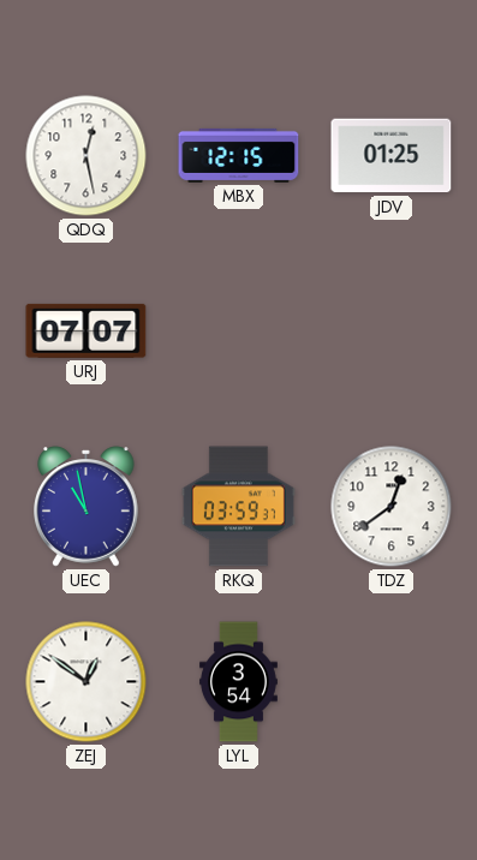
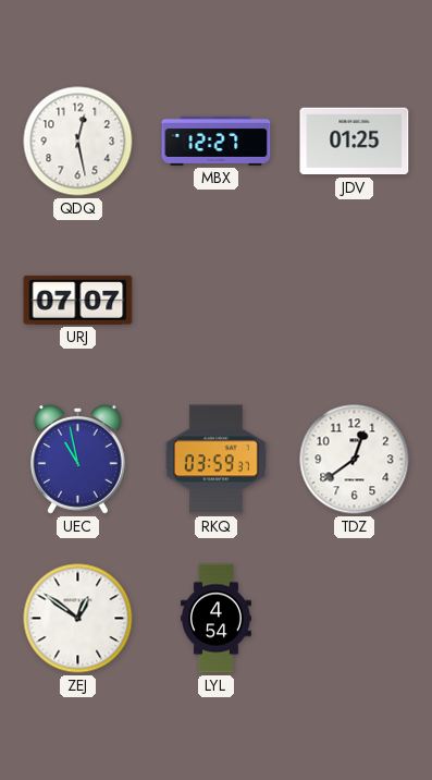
MBX: 12:15 -> 12:27
LYL: 3:54 -> 4:54
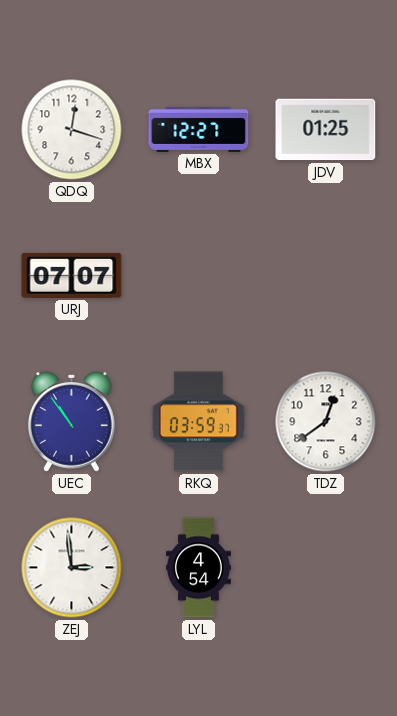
QDQ: 12:28 -> 12:18
UEC: 10:58 -> 10:54
ZEJ: 12:51 -> 2:59
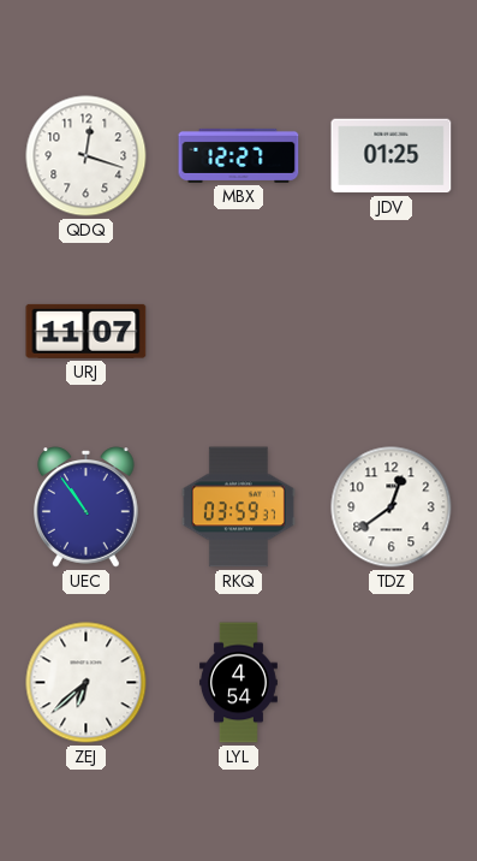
URJ: 07:07 -> 11:07
ZEJ: 2:59 -> 6:38
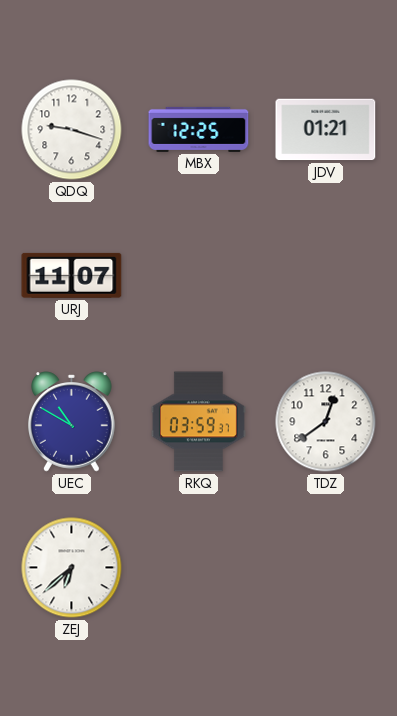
QDQ: 12:18 -> 9:18
MBX: 12:27 -> 12:25
JDV: 01:25 -> 01:21
UEC: 10:54 -> 10:50
LYL: 4:54 -> none
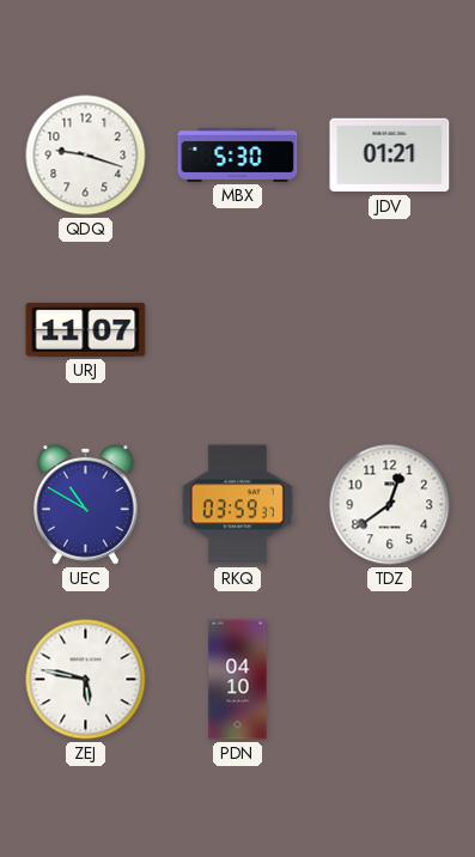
MBX: 12:25 -> 5:30
ZEJ: 6:38 -> 5:47
PDN: none -> 04:10
